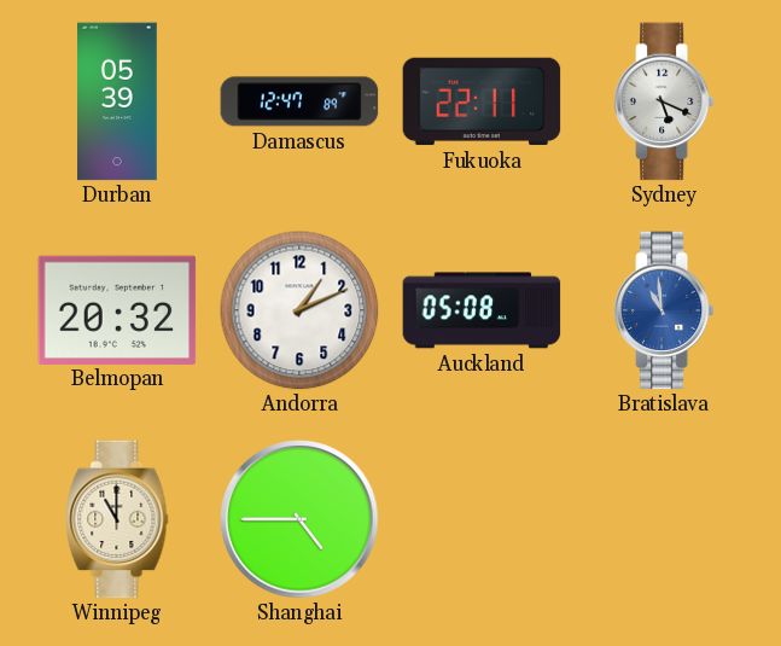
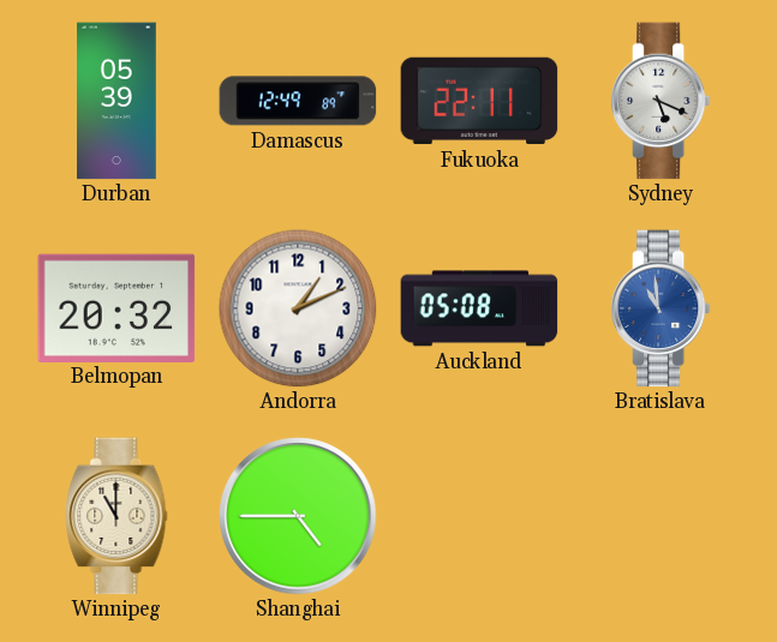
Damascus: 12:47 -> 12:49
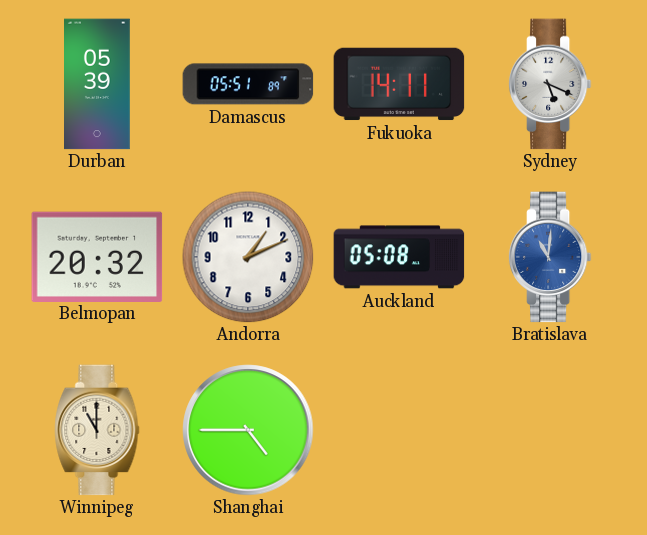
Damascus: 12:49 -> 05:51
Fukuoka: 22:11 -> 14:11
Bratislava: 10:59 -> 11:01
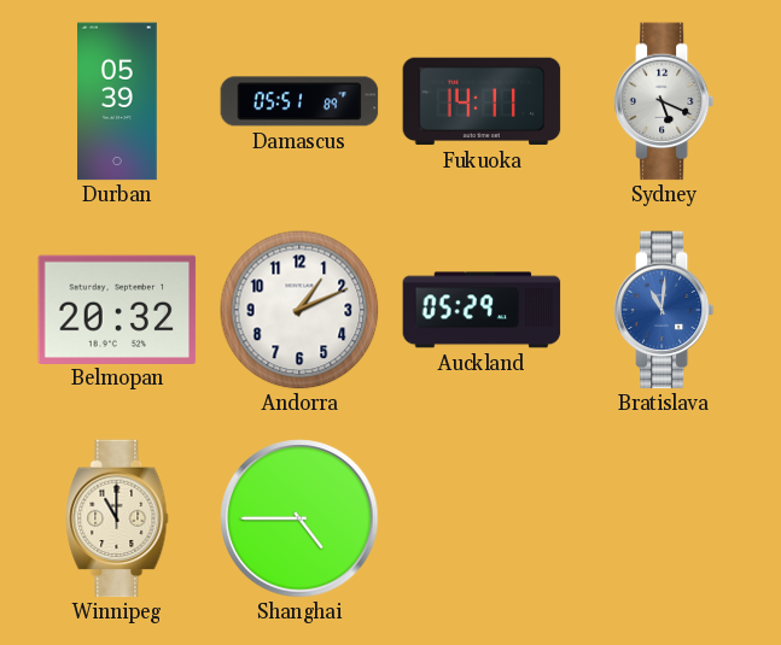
Auckland: 05:08 -> 05:29
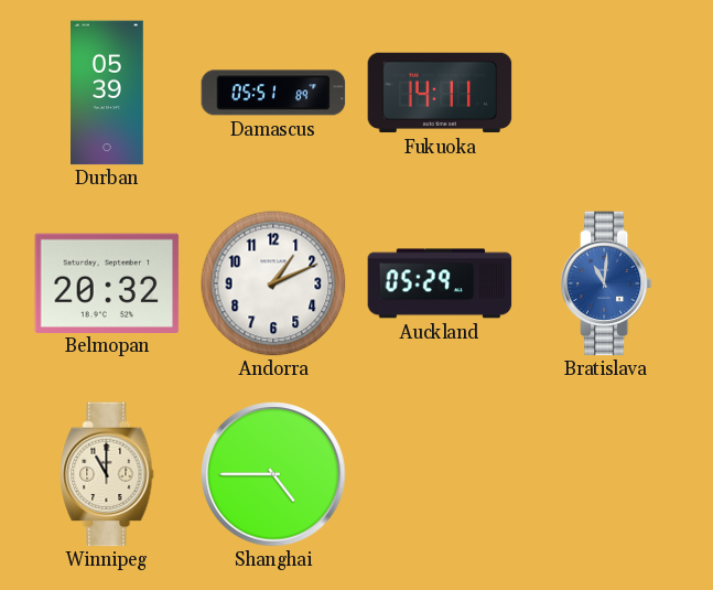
Sydney: 5:19 -> none
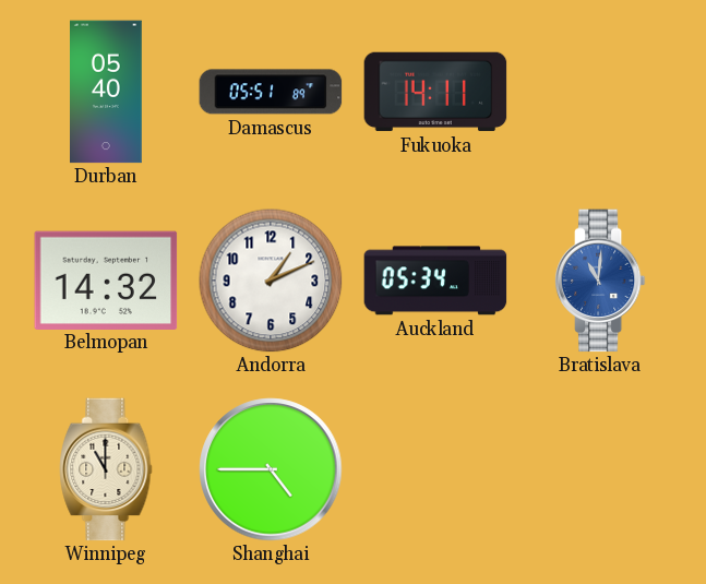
Durban: 05:39 -> 05:40
Belmopan: 20:32 -> 14:32
Auckland: 05:29 -> 05:34
